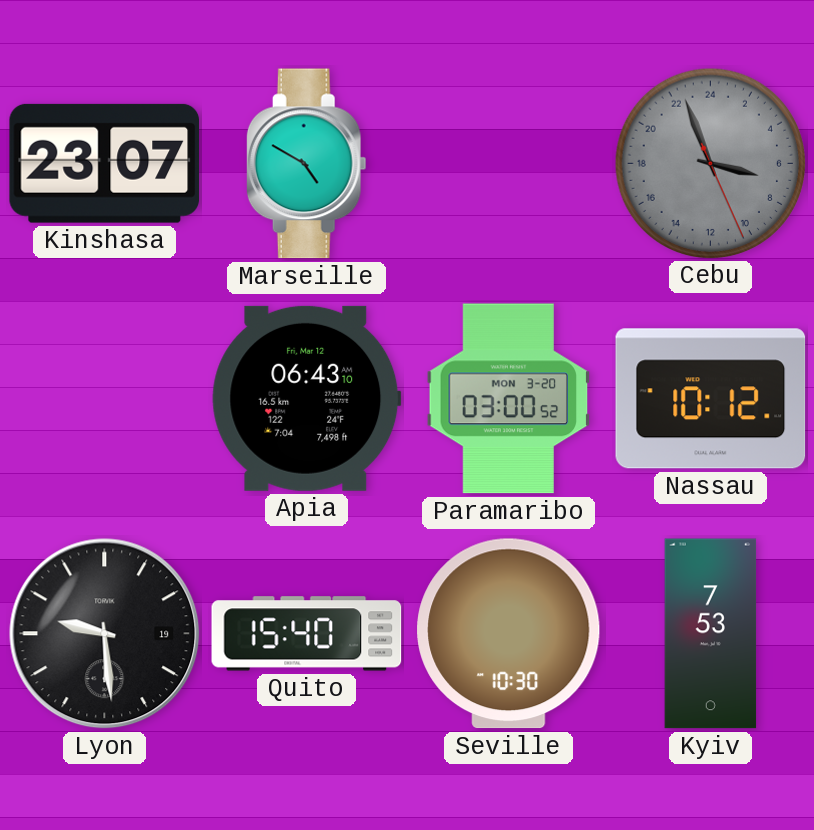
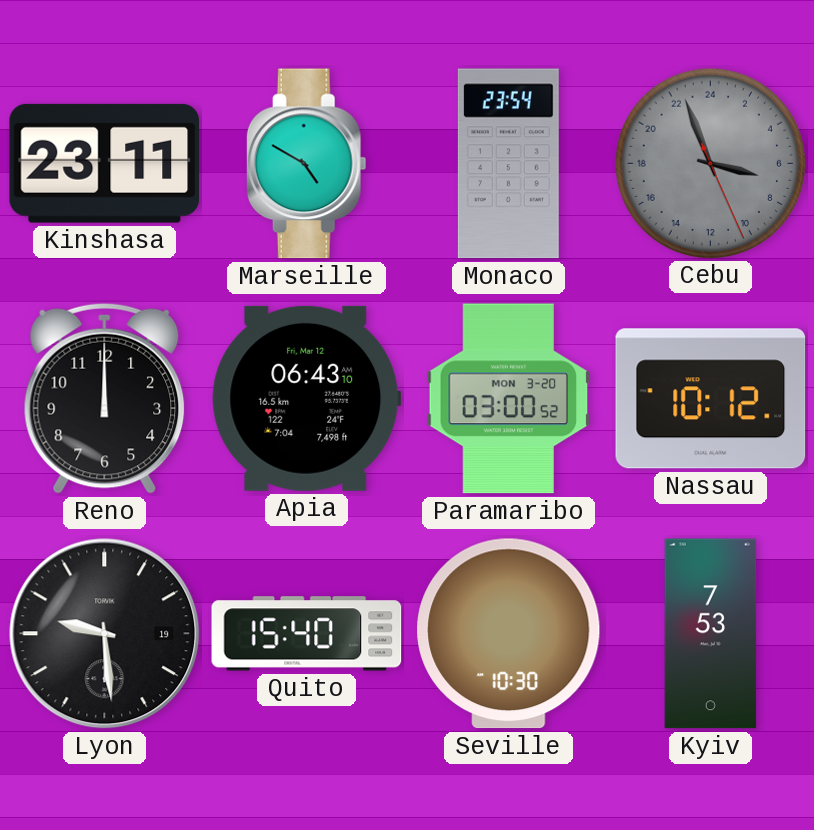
Kinshasa: 23:07 -> 23:11
Monaco: none -> 23:54
Reno: none -> 12:00
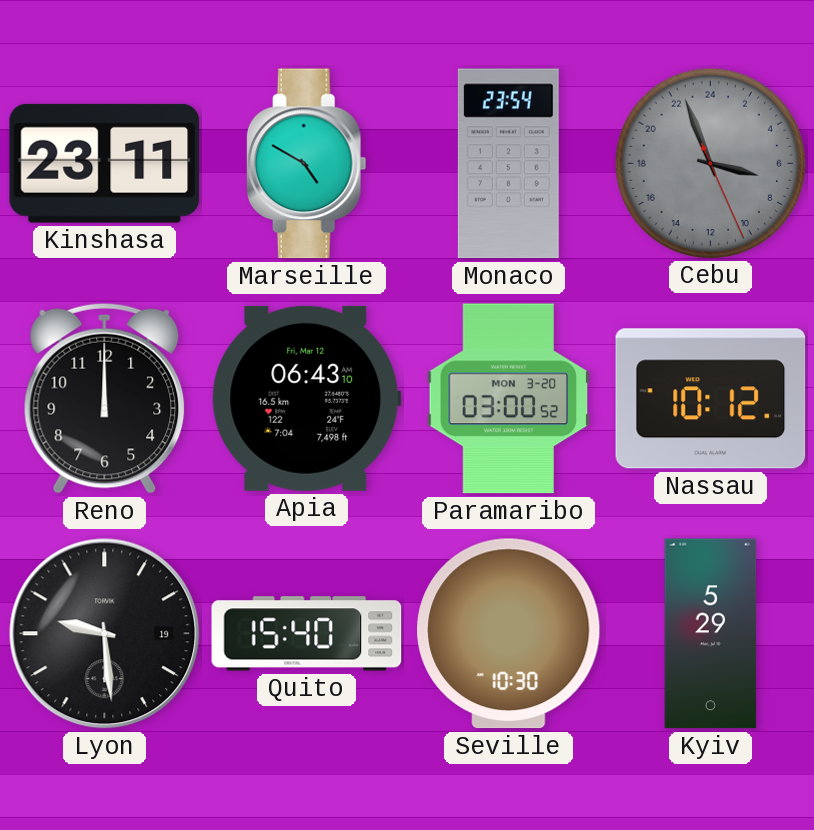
Kyiv: 7:53 -> 5:29
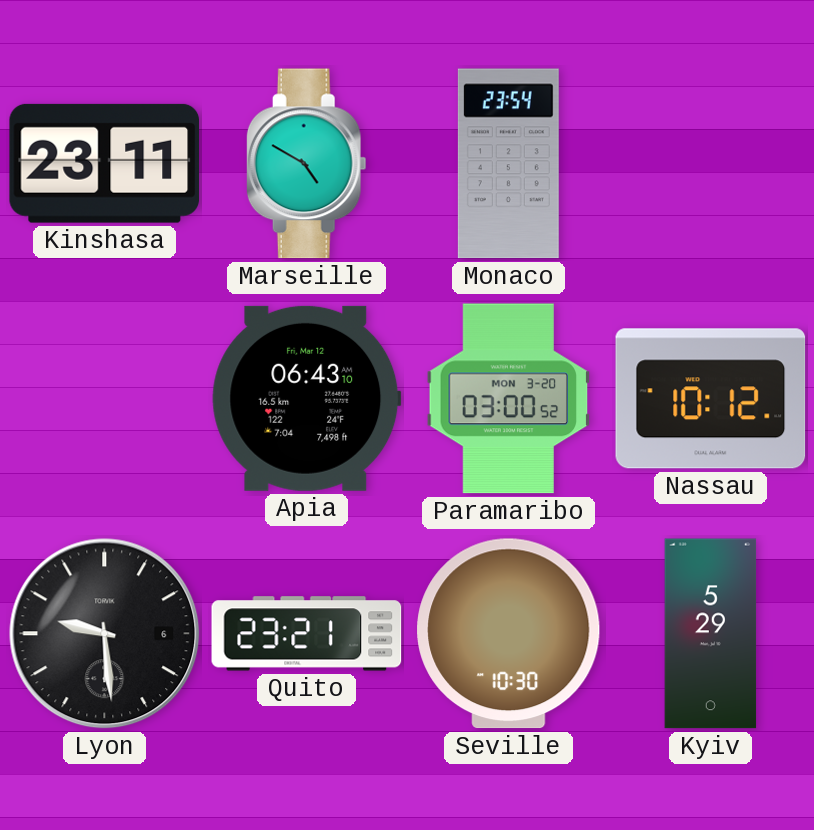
Cebu: 6:56 -> none
Reno: 12:00 -> none
Lyon date: 19 -> 6
Quito: 15:40 -> 23:21
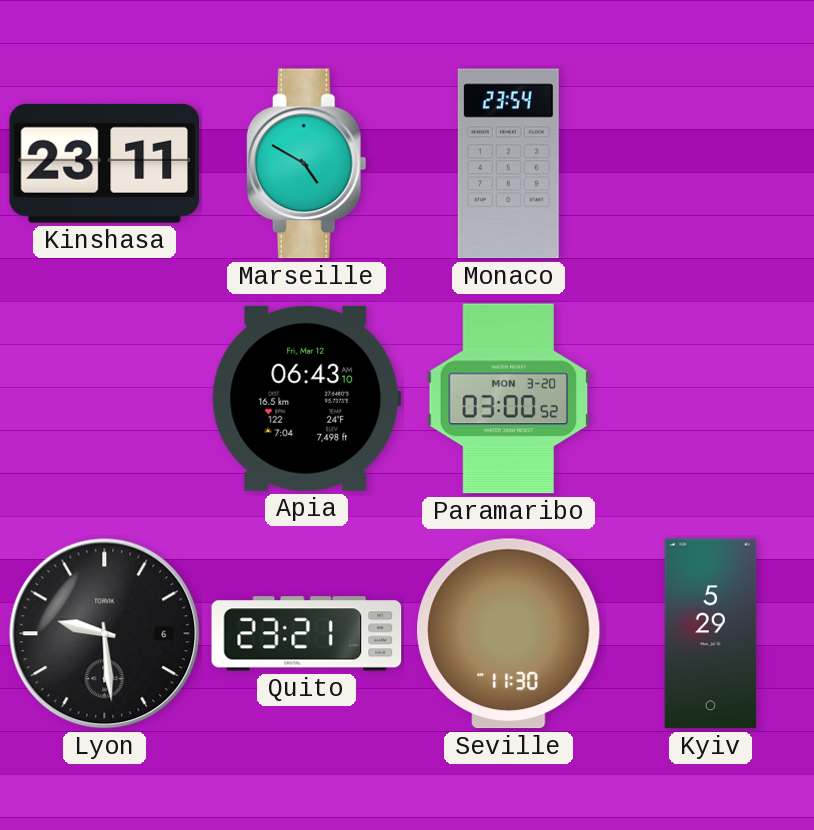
Nassau: 10:12 -> none
Seville: 10:30 -> 11:30
